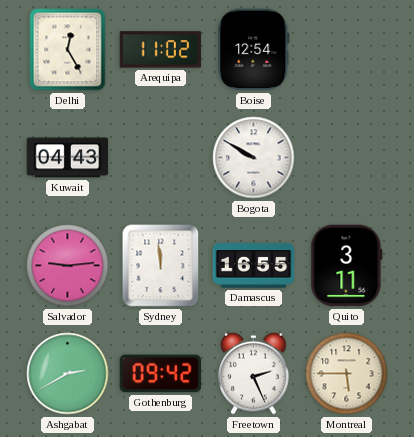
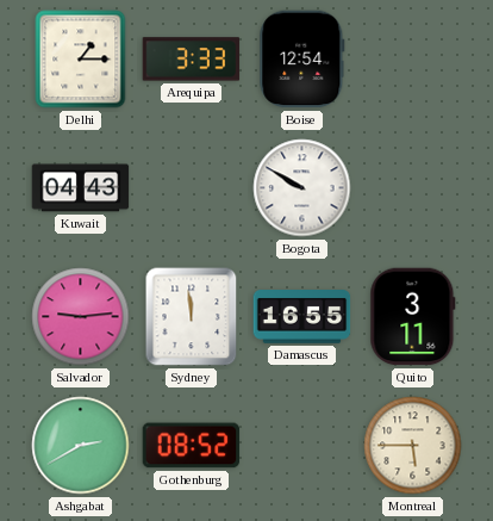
Delhi: 12:25 -> 1:15
Arequipa: 11:02 -> 3:33
Gothenburg: 09:42 -> 08:52
Freetown: 2:26 -> none
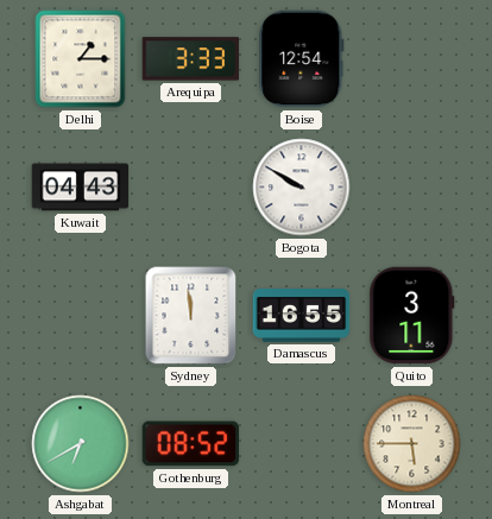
Salvador: 9:14 -> none
Ashgabat: 2:40 -> 6:40
